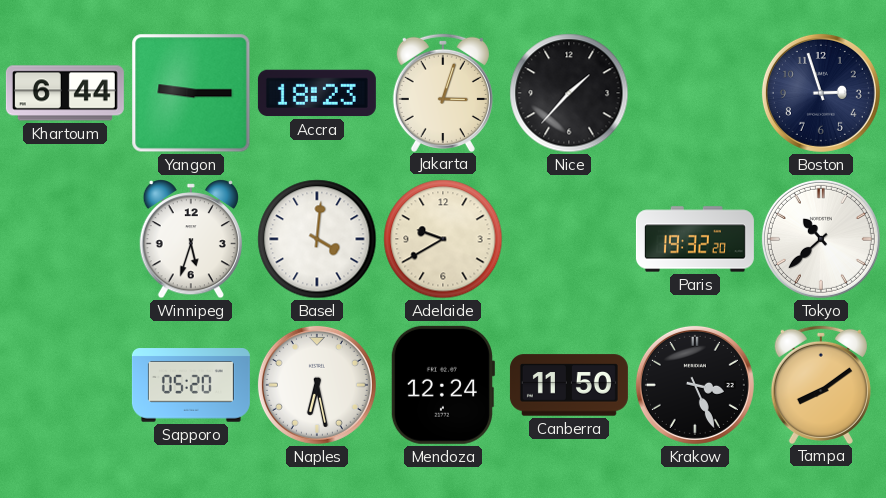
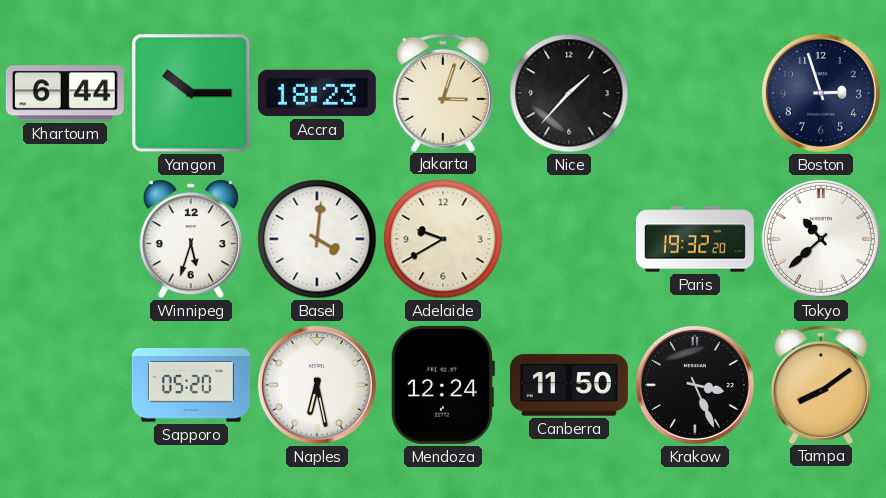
Yangon: 9:15 -> 10:15
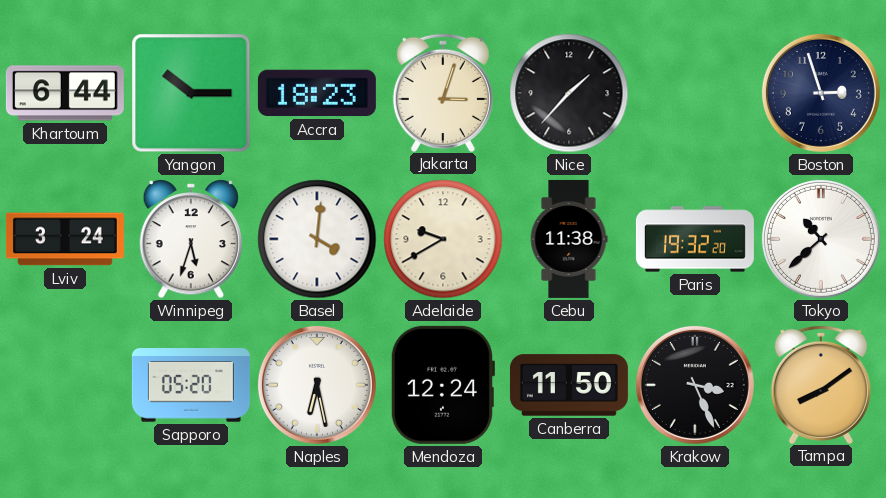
Lviv: none -> 3:24
Cebu: none -> 11:38
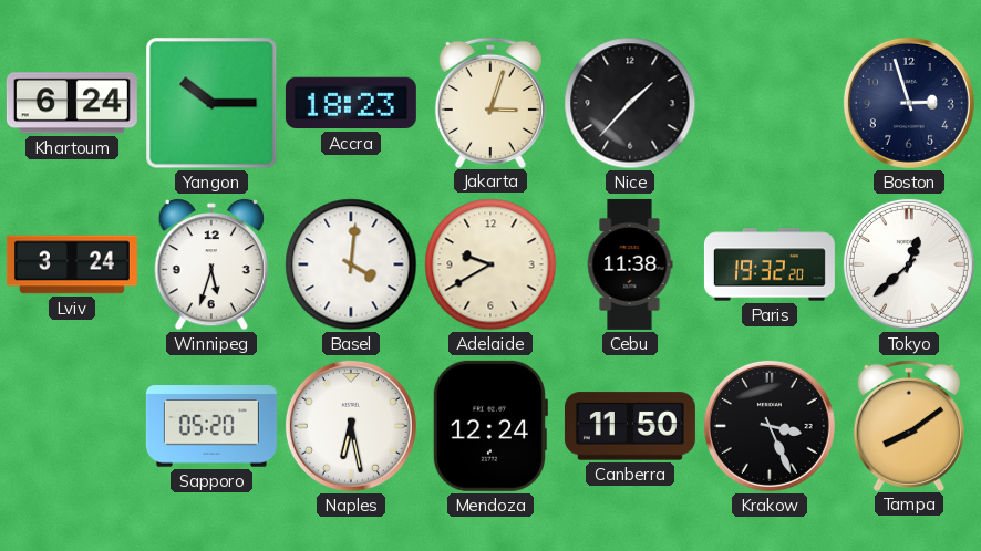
Khartoum: 6:44 -> 6:24
Tokyo: 10:38 -> 12:38
